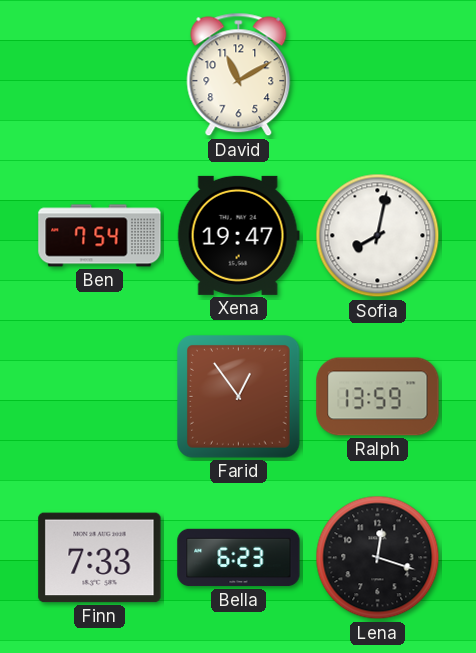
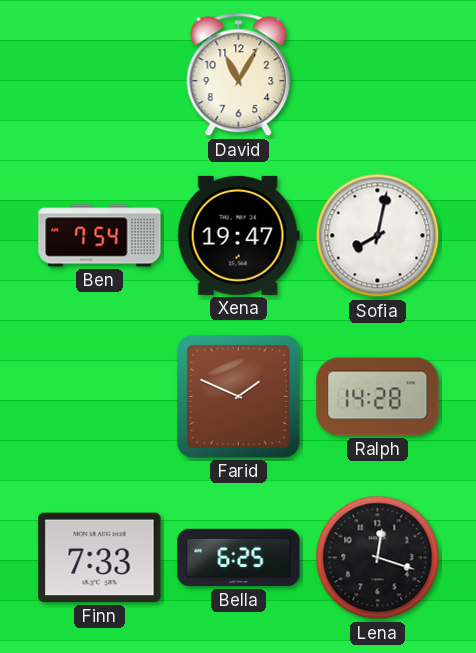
David: 11:10 -> 11:05
Farid: 12:54 -> 1:49
Ralph: 13:59 -> 14:28
Bella: 6:23 -> 6:25
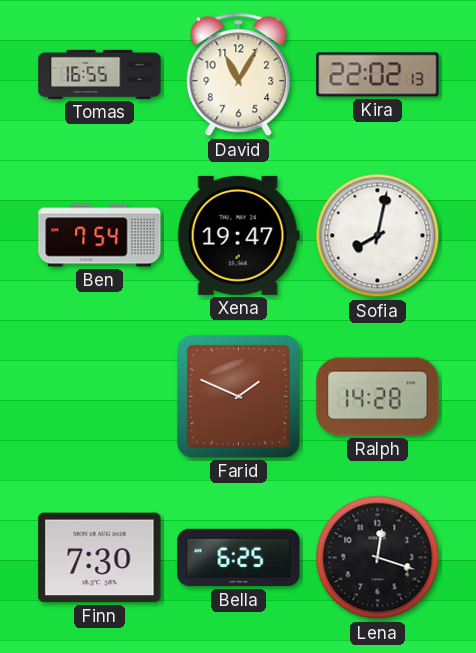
Tomas: none -> 16:55
Kira: none -> 22:02
Finn: 7:33 -> 7:30
